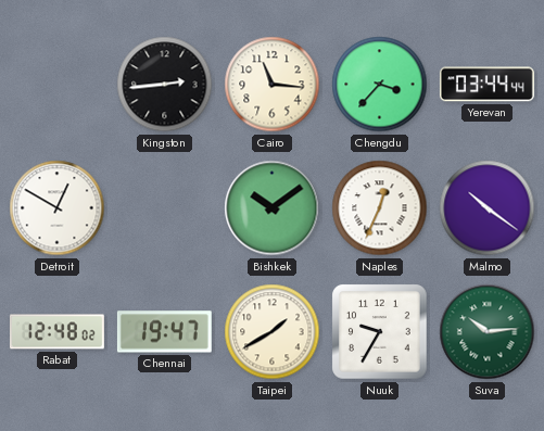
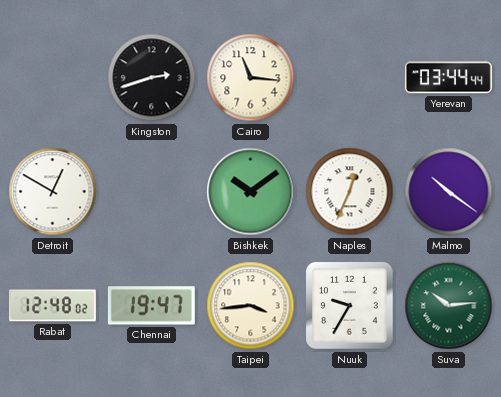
Kingston: 2:44 -> 2:42
Chengdu: 3:37 -> none
Taipei: 1:40 -> 3:44
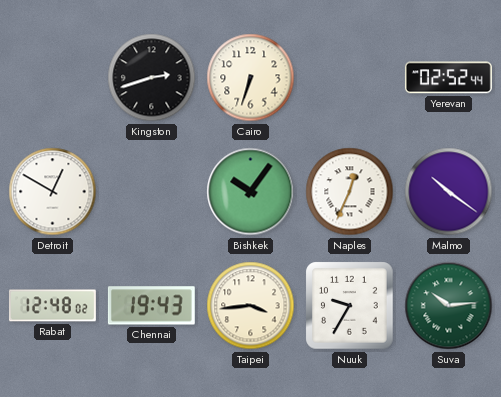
Cairo: 11:16 -> 6:33
Yerevan: 03:44 -> 02:52
Bishkek: 10:09 -> 10:06
Chennai: 19:47 -> 19:43
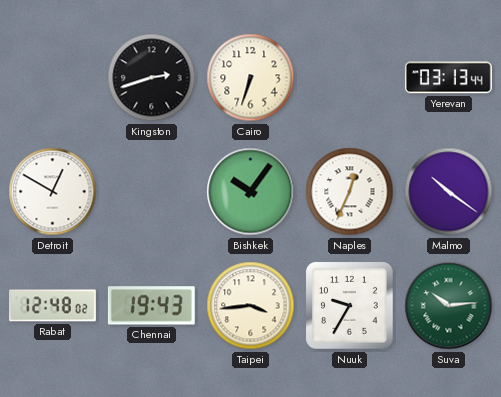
Yerevan: 02:52 -> 03:13
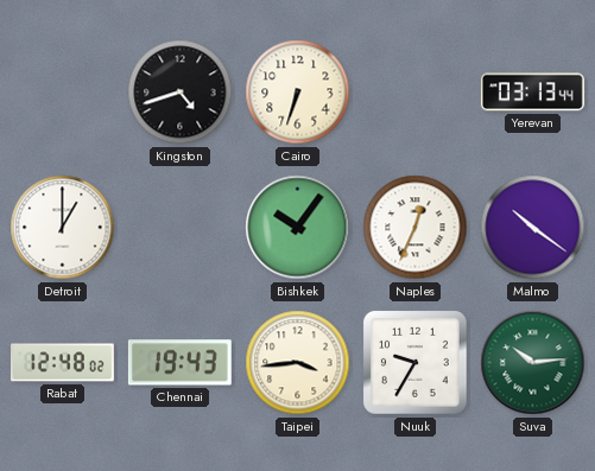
Kingston: 2:42 -> 4:42
Detroit: 12:50 -> 1:00
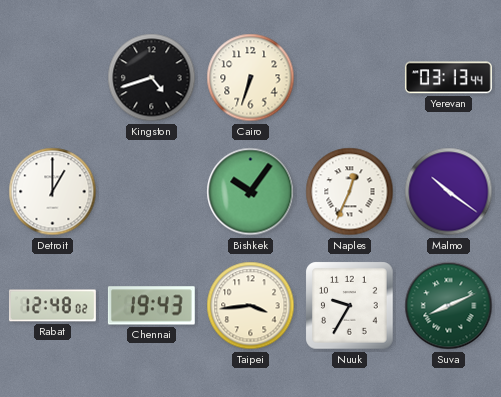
Suva: 10:14 -> 8:11
